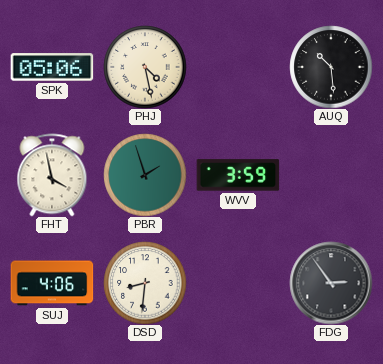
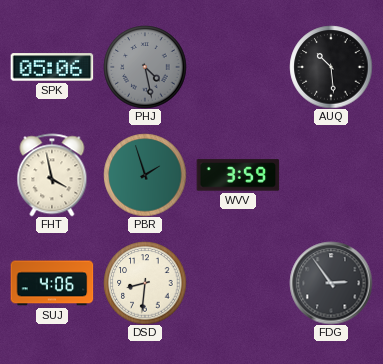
PHJ dial: cream -> grey
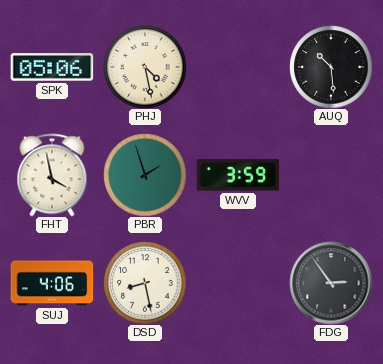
PHJ dial: grey -> cream
DSD: 8:31 -> 8:28
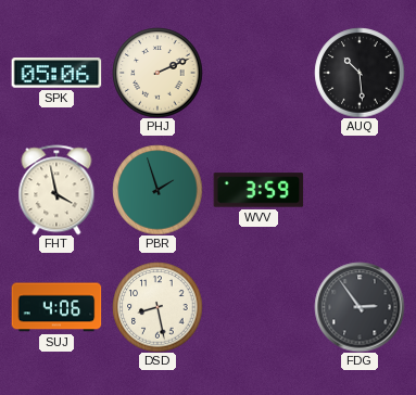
PHJ: 4:28 -> 2:11
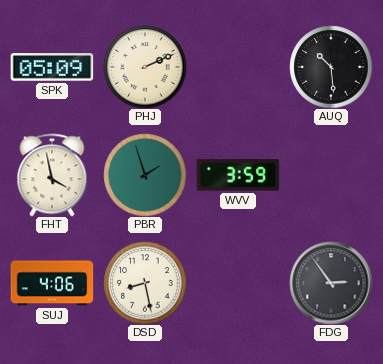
SPK: 05:06 -> 05:09
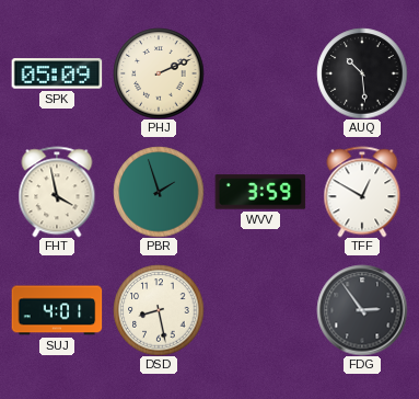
TFF: none -> 12:50
SUJ: 4:06 -> 4:01
